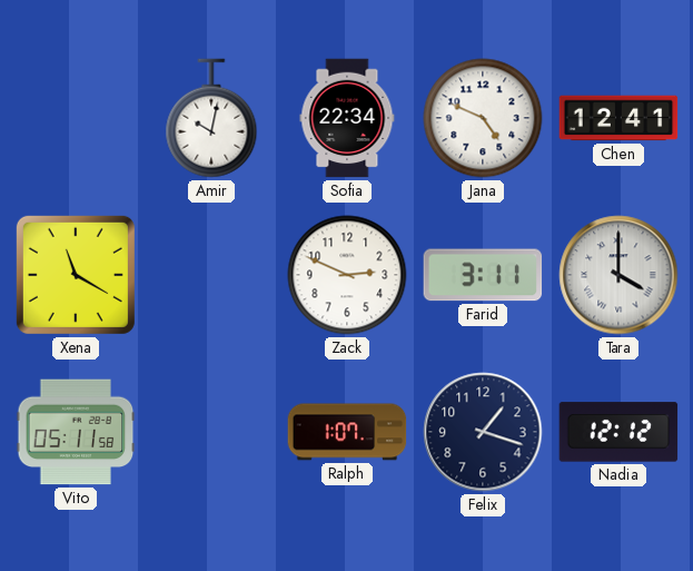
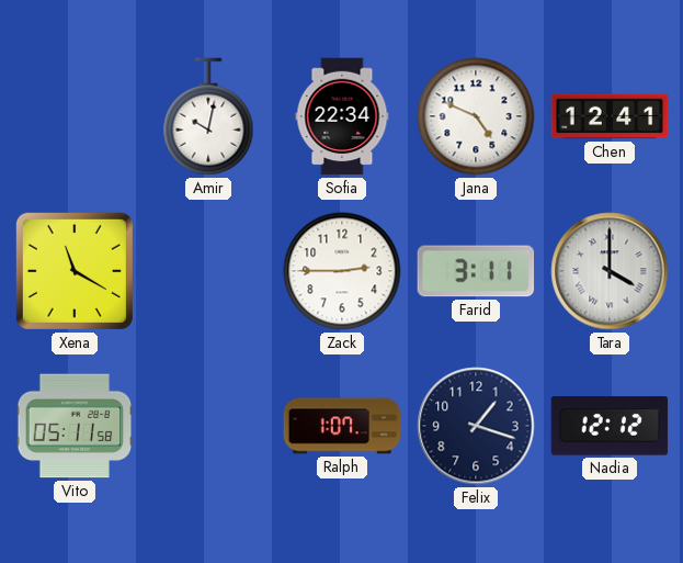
Zack: 2:49 -> 2:45
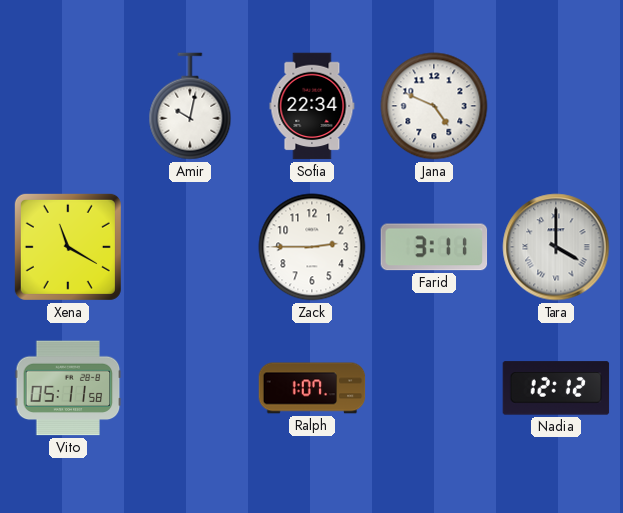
Chen: 12:41 -> none
Felix: 1:18 -> none
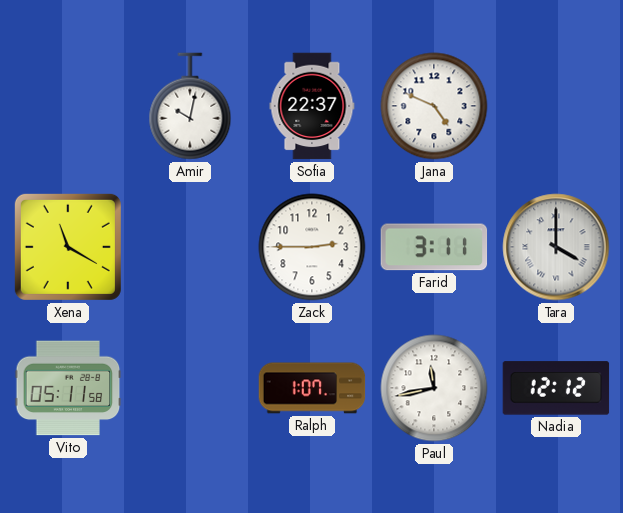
Sofia: 22:34 -> 22:37
Paul: none -> 11:43
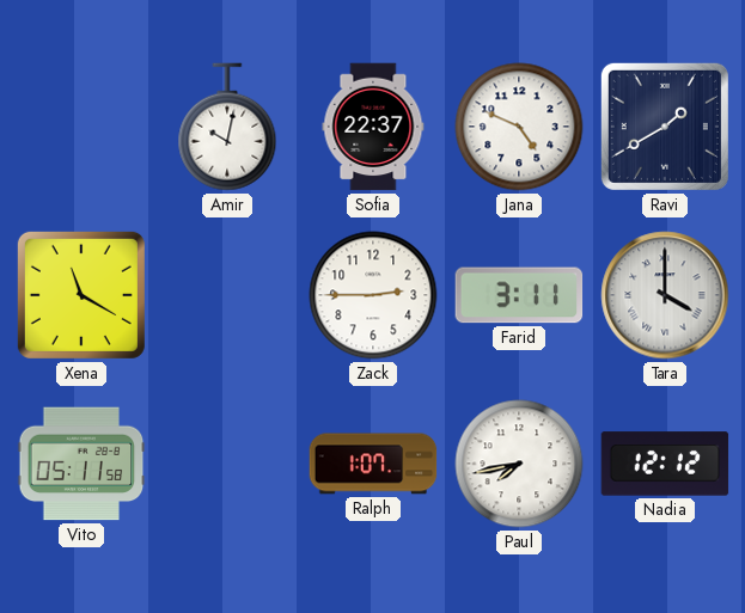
Ravi: none -> 1:40
Paul: 11:43 -> 7:43
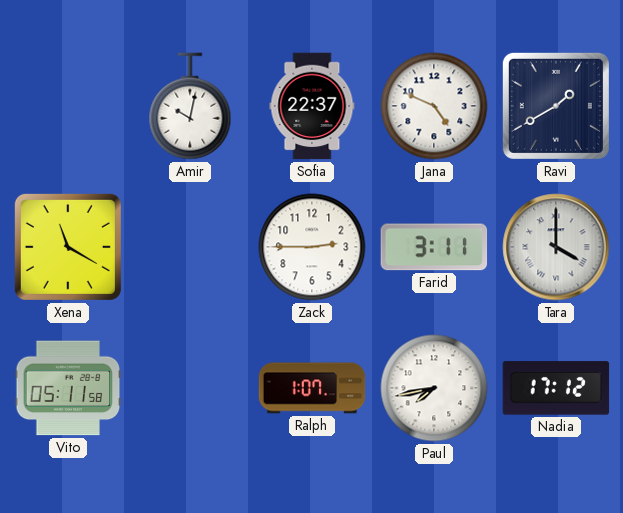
Nadia: 12:12 -> 17:12
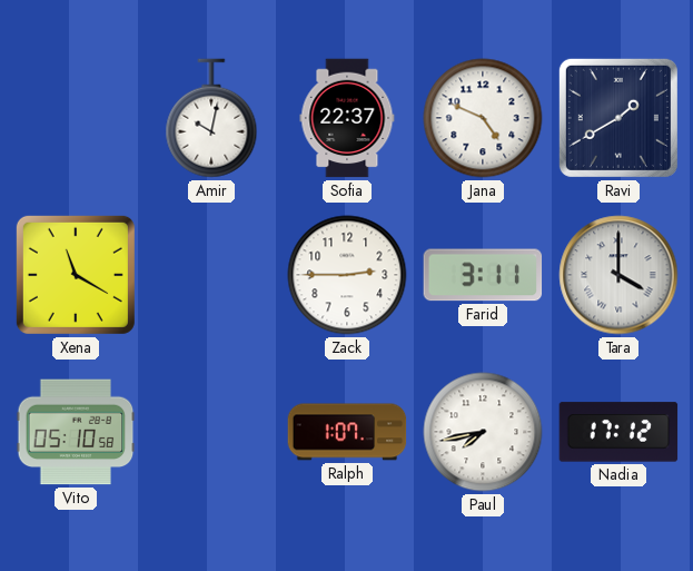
Vito: 05:11 -> 05:10
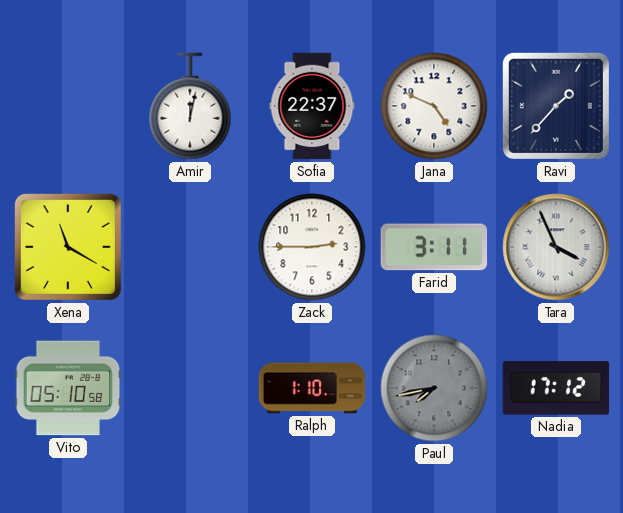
Amir: 10:02 -> 12:02
Ravi: 1:40 -> 1:37
Tara: 4:00 -> 3:56
Ralph: 1:07 -> 1:10
Paul dial: white -> grey
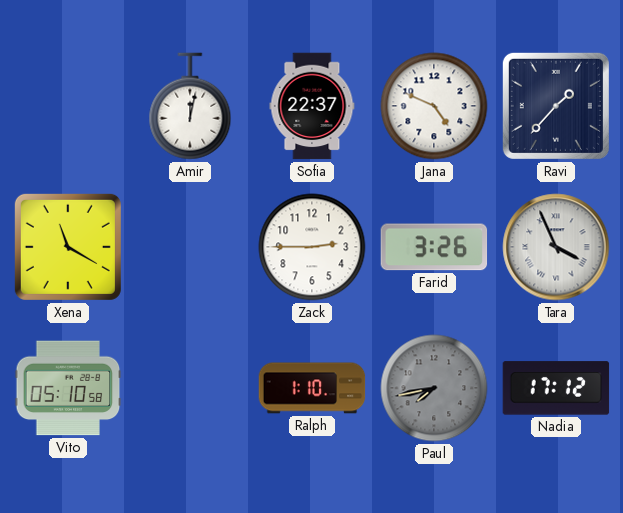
Farid: 3:11 -> 3:26
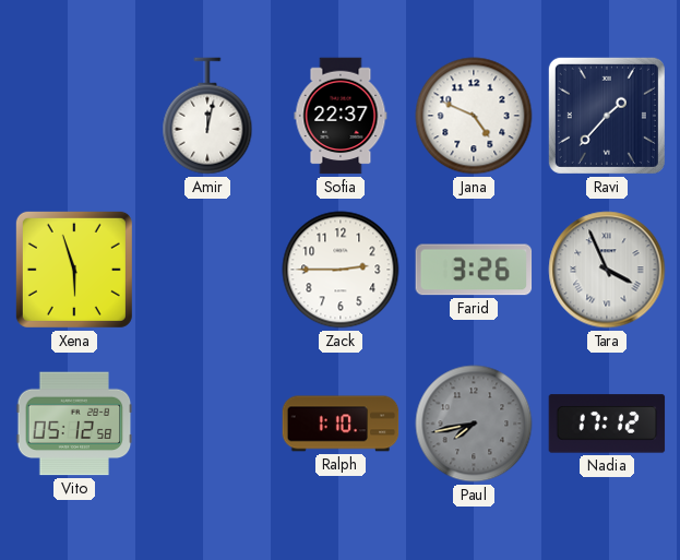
Xena: 11:20 -> 5:57
Vito: 05:10 -> 05:12
